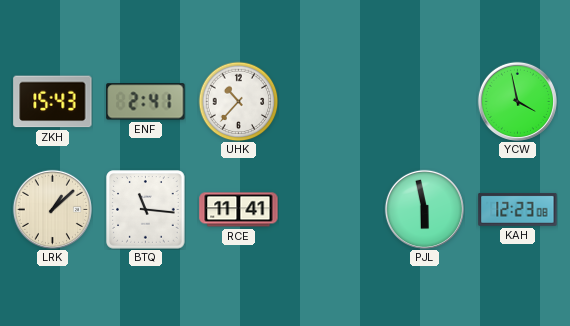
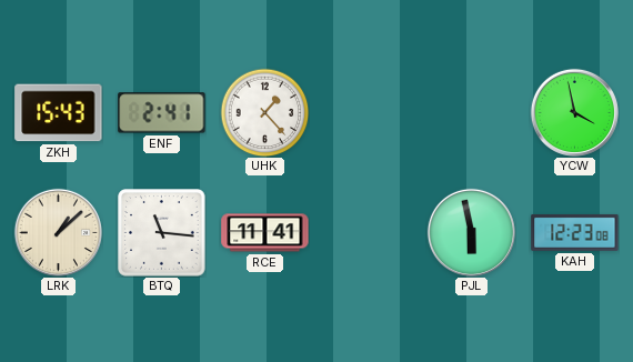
UHK: 10:37 -> 1:23
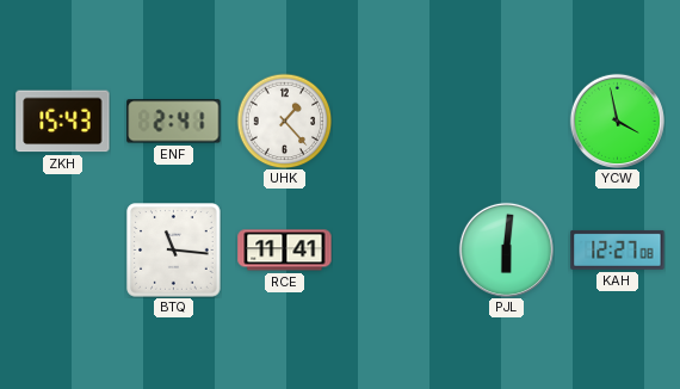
LRK: 1:08 -> none
PJL: 5:58 -> 6:01
KAH: 12:23 -> 12:27
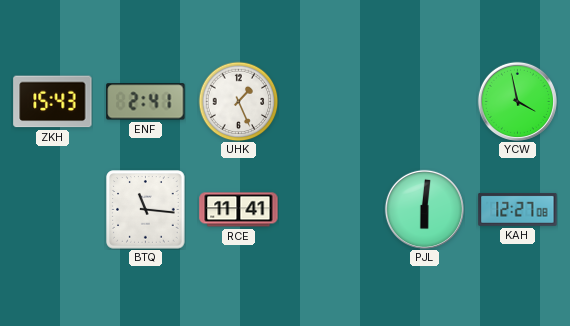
UHK: 1:23 -> 1:26
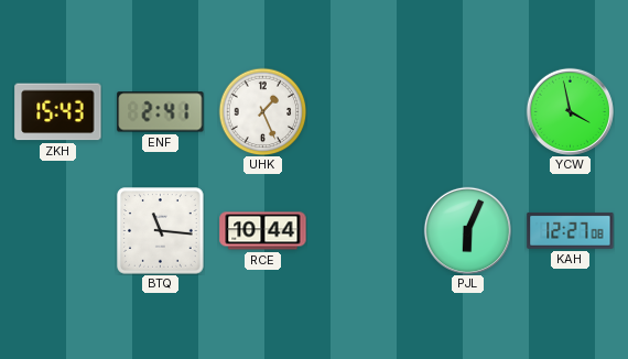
RCE: 11:41 -> 10:44
PJL: 6:01 -> 6:04
